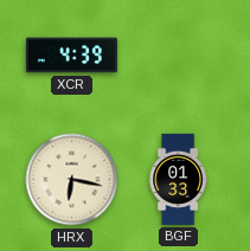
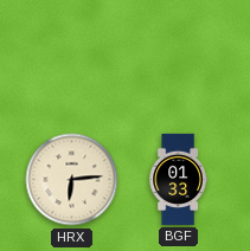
XCR: 4:39 -> none
HRX: 6:17 -> 6:14
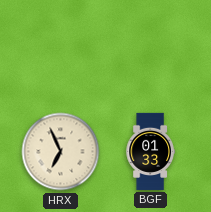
HRX: 6:14 -> 6:56
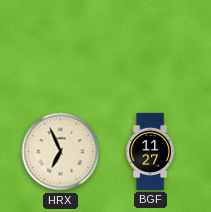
BGF: 01:33 -> 11:27
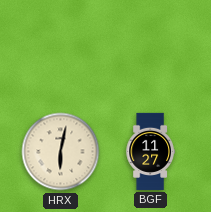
HRX: 6:56 -> 6:02
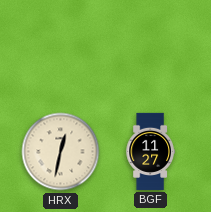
HRX: 6:02 -> 12:32
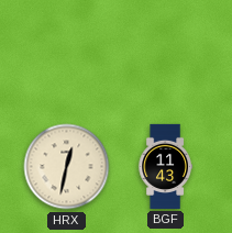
BGF: 11:27 -> 11:43
